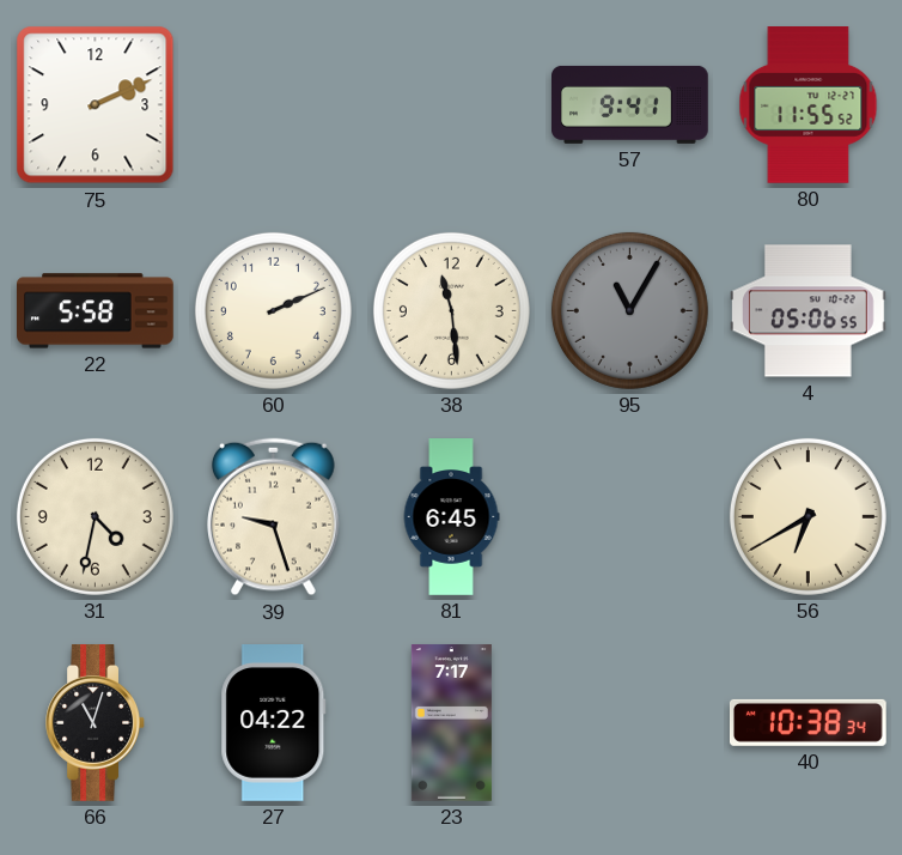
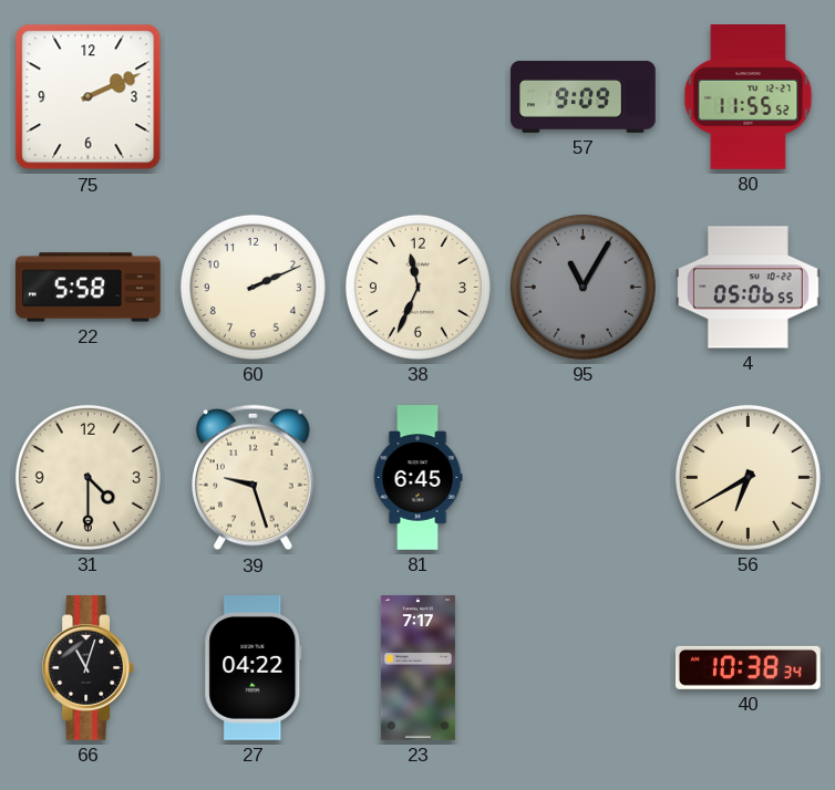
57: 9:41 -> 9:09
38: 11:29 -> 11:34
31: 4:32 -> 4:30
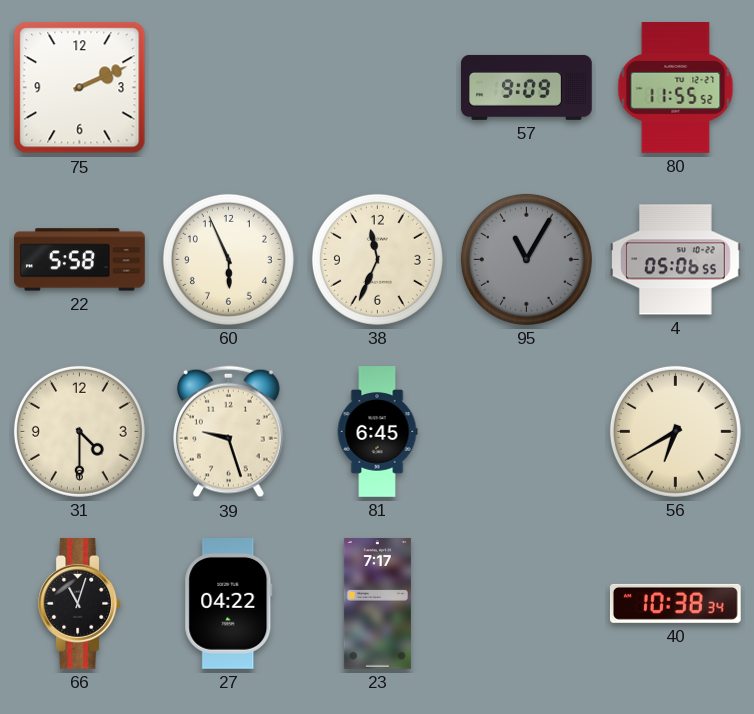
60: 2:11 -> 5:56
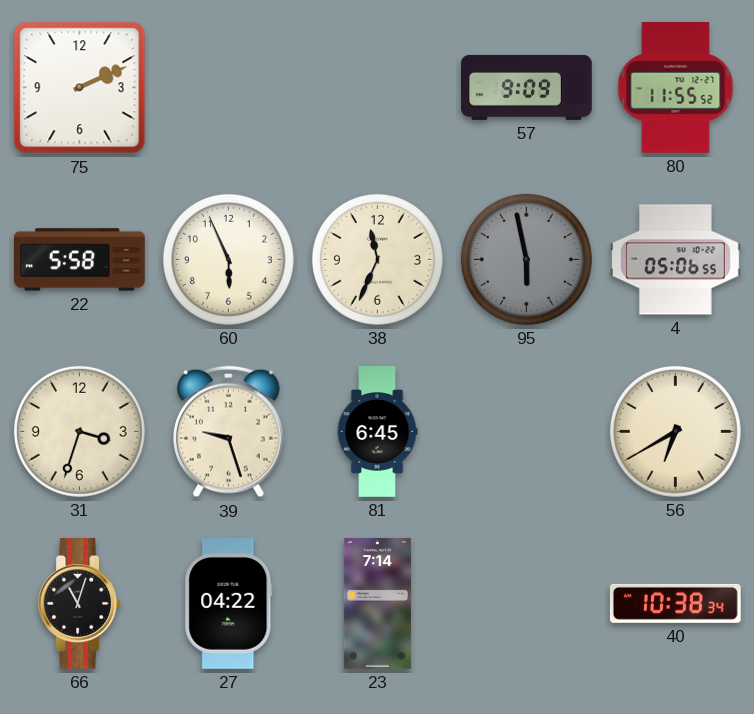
95: 11:05 -> 5:58
31: 4:30 -> 3:33
23: 7:17 -> 7:14
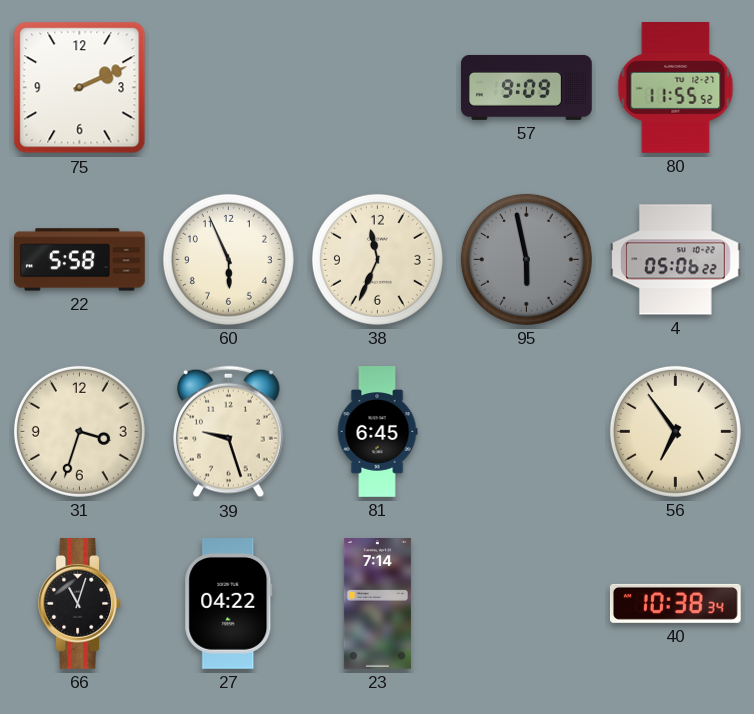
4: 05:06:55 -> 05:06:22
56: 6:40 -> 6:54
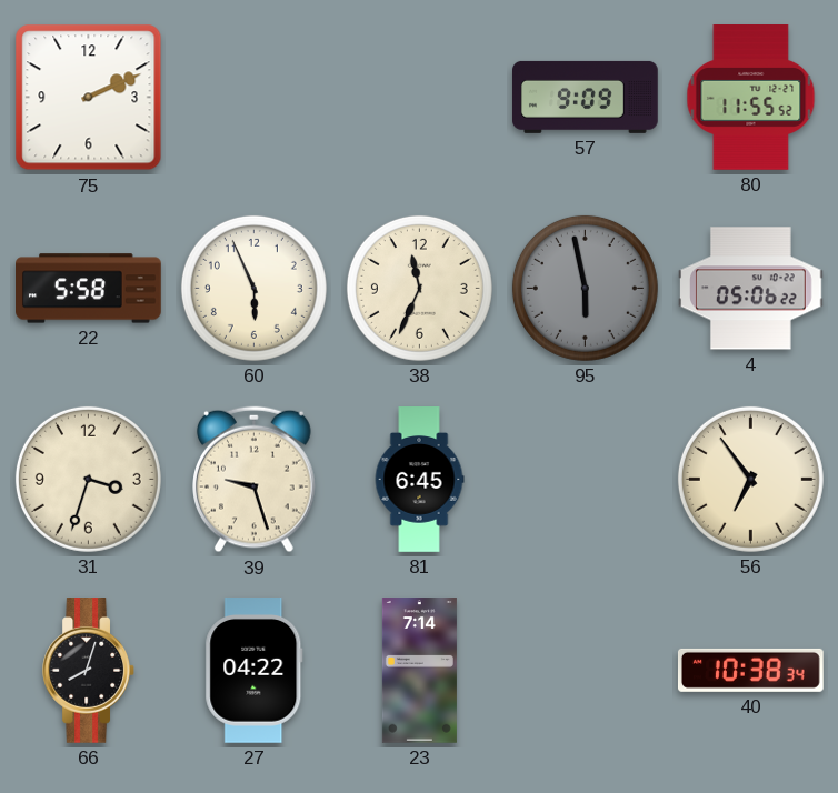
66: 11:03 -> 8:03
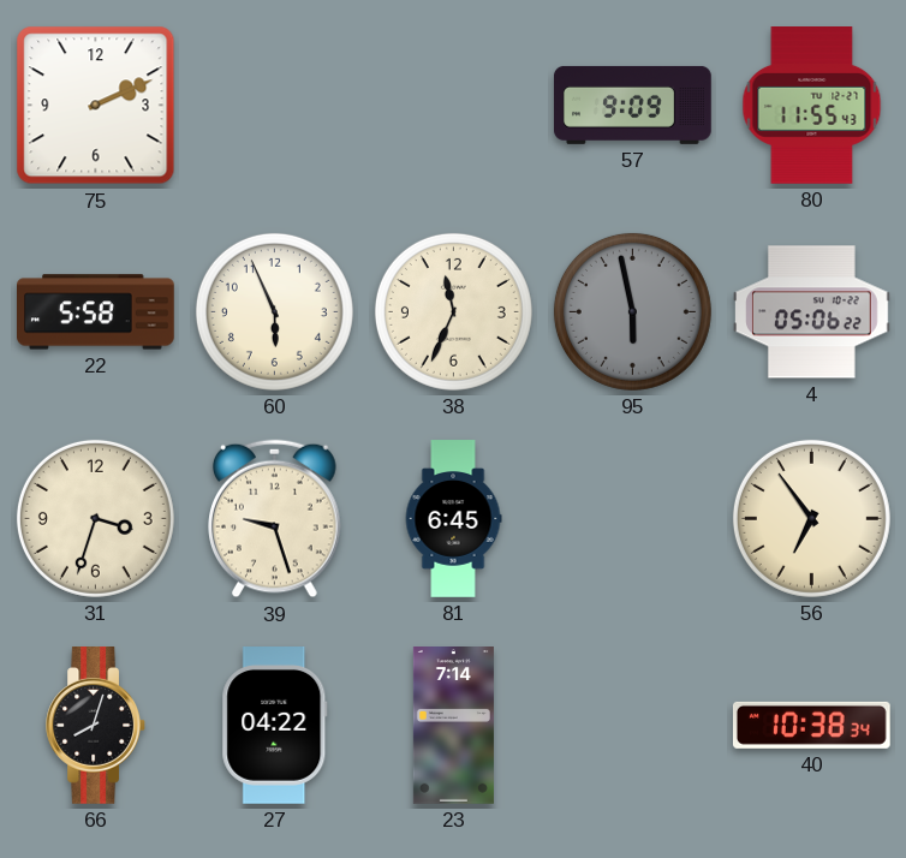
80: 11:55:52 -> 11:55:43
